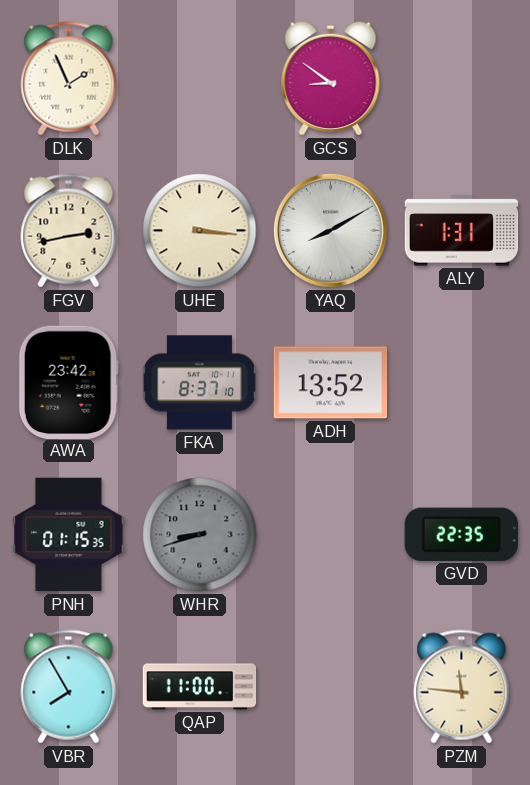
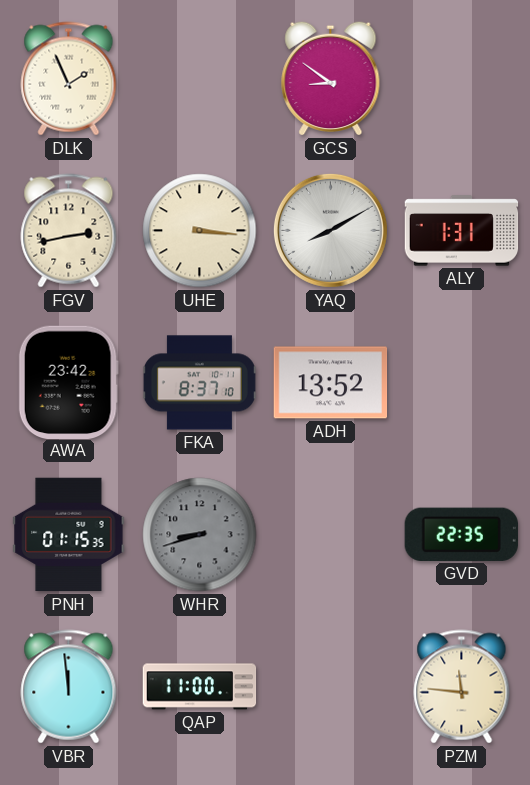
VBR: 7:55 -> 11:59
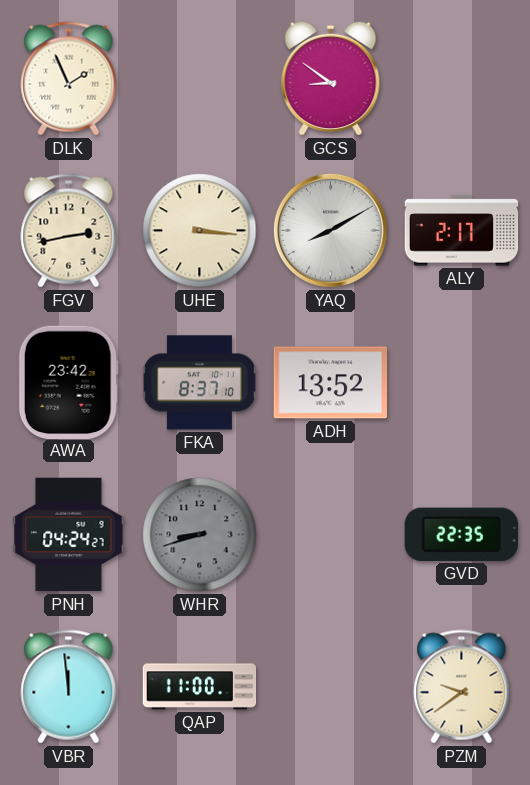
ALY: 1:31 -> 2:17
PNH: 01:15 -> 04:24
PZM: 11:46 -> 9:39
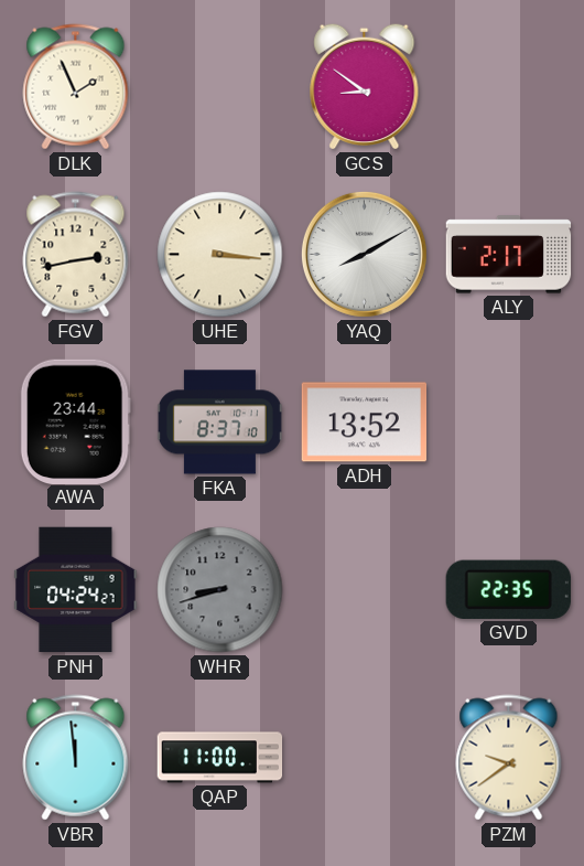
AWA: 23:42 -> 23:44
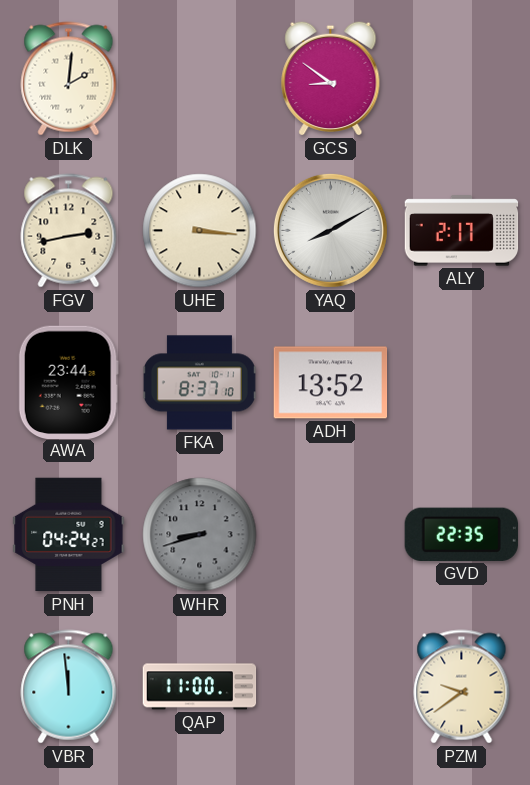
DLK: 1:56 -> 2:01
